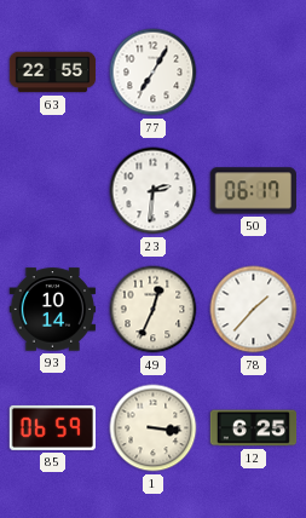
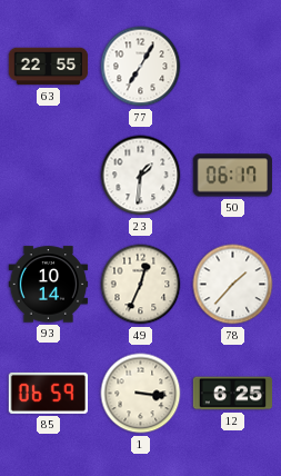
23: 2:31 -> 1:31
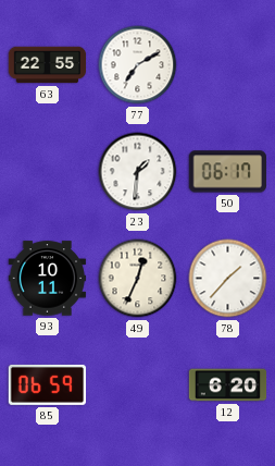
77: 7:05 -> 7:10
93: 10:14 -> 10:11
1: 3:16 -> none
12: 6:25 -> 6:20
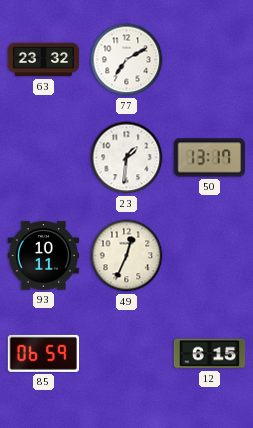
63: 22:55 -> 23:32
50: 06:17 -> 13:17
78: 1:37 -> none
12: 6:20 -> 6:15
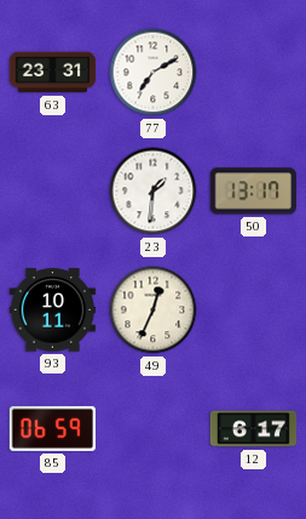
63: 23:32 -> 23:31
12: 6:15 -> 6:17
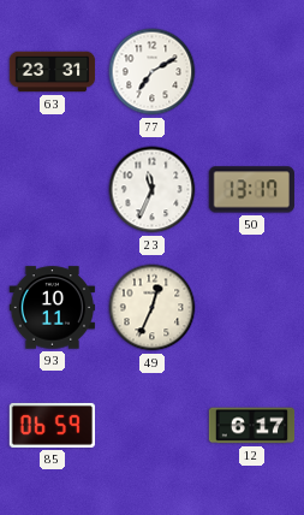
23: 1:31 -> 11:34
